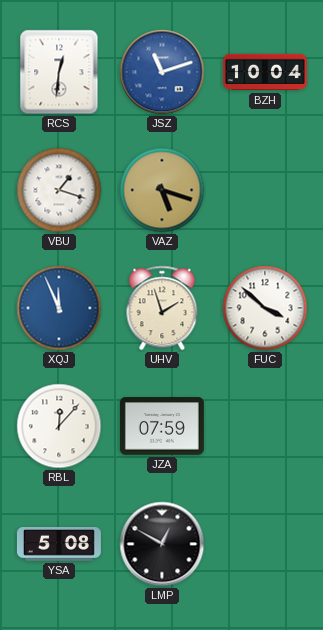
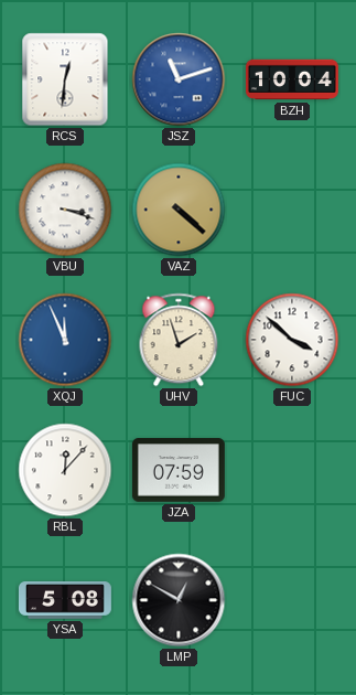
VBU: 1:18 -> 3:18
VAZ: 5:18 -> 4:22
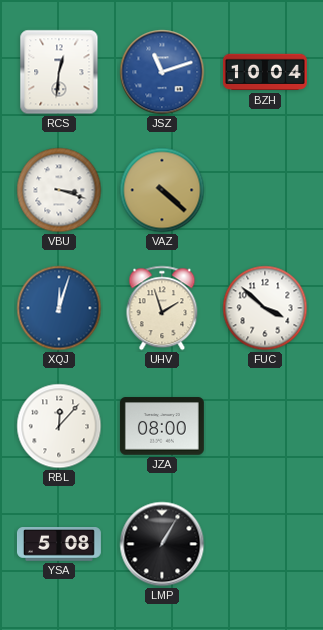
XQJ: 11:56 -> 12:03
JZA: 07:59 -> 08:00
LMP: 12:50 -> 1:05
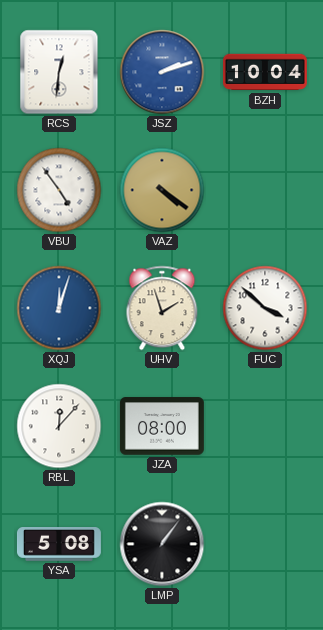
JSZ: 11:12 -> 2:12
VBU: 3:18 -> 4:54
VAZ: 4:22 -> 4:21
LMP: 1:05 -> 1:06
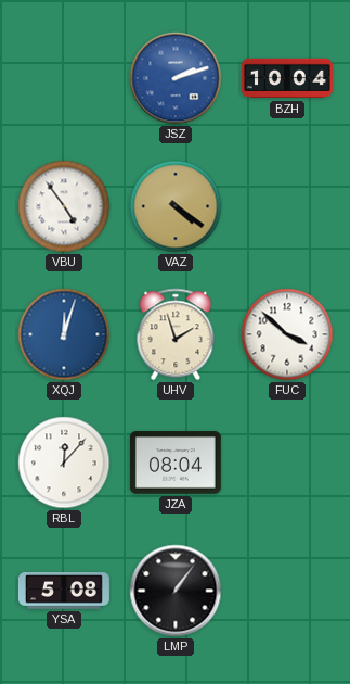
RCS: 12:31 -> none
JZA: 08:00 -> 08:04
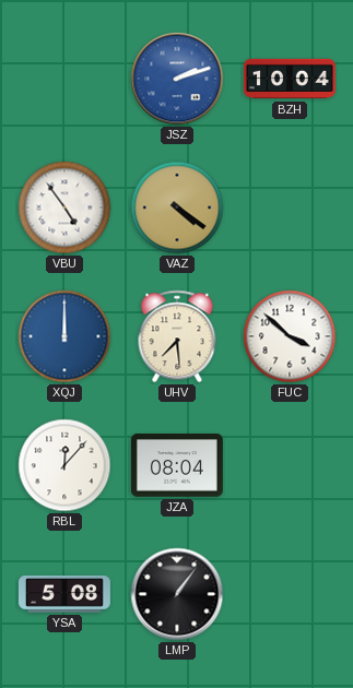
XQJ: 12:03 -> 12:00
UHV: 1:57 -> 7:29
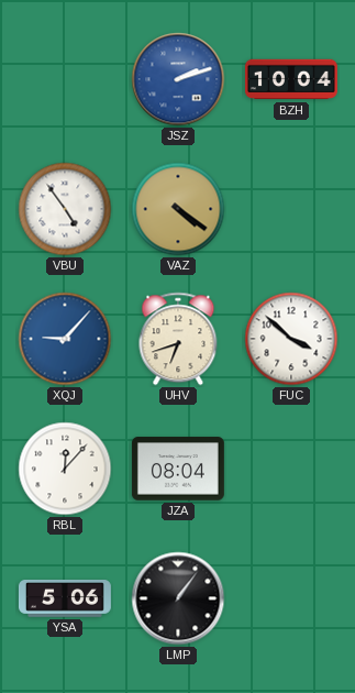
XQJ: 12:00 -> 9:07
UHV: 7:29 -> 6:42
YSA: 5:08 -> 5:06
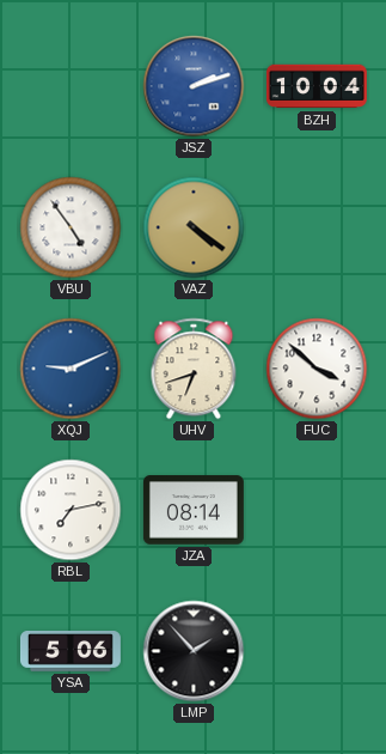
XQJ: 9:07 -> 9:11
RBL: 12:07 -> 7:13
JZA: 08:04 -> 08:14
LMP: 1:06 -> 1:53
